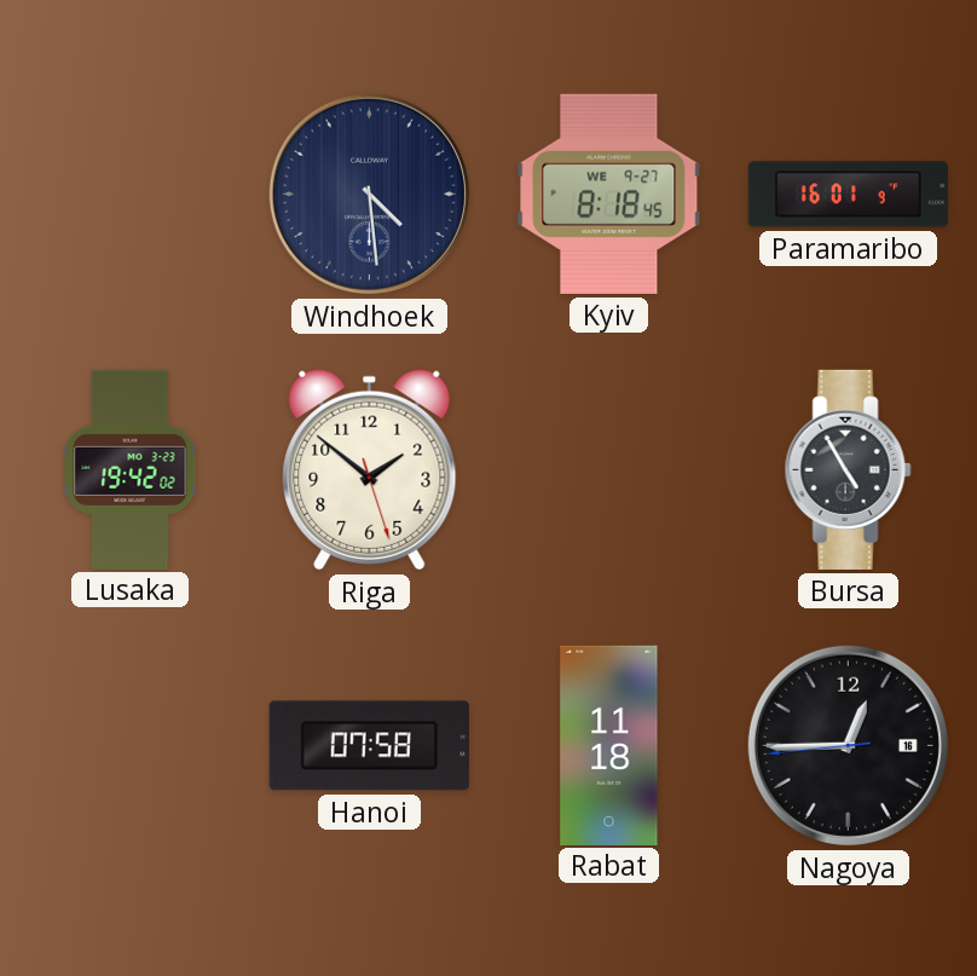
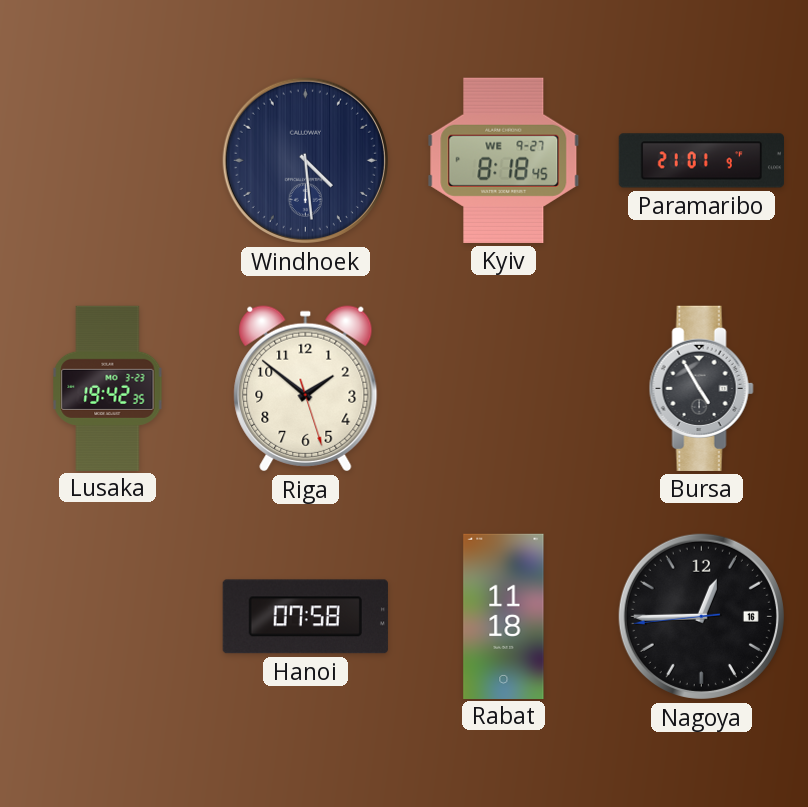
Paramaribo: 16:01 -> 21:01
Lusaka: 19:42:02 -> 19:42:35
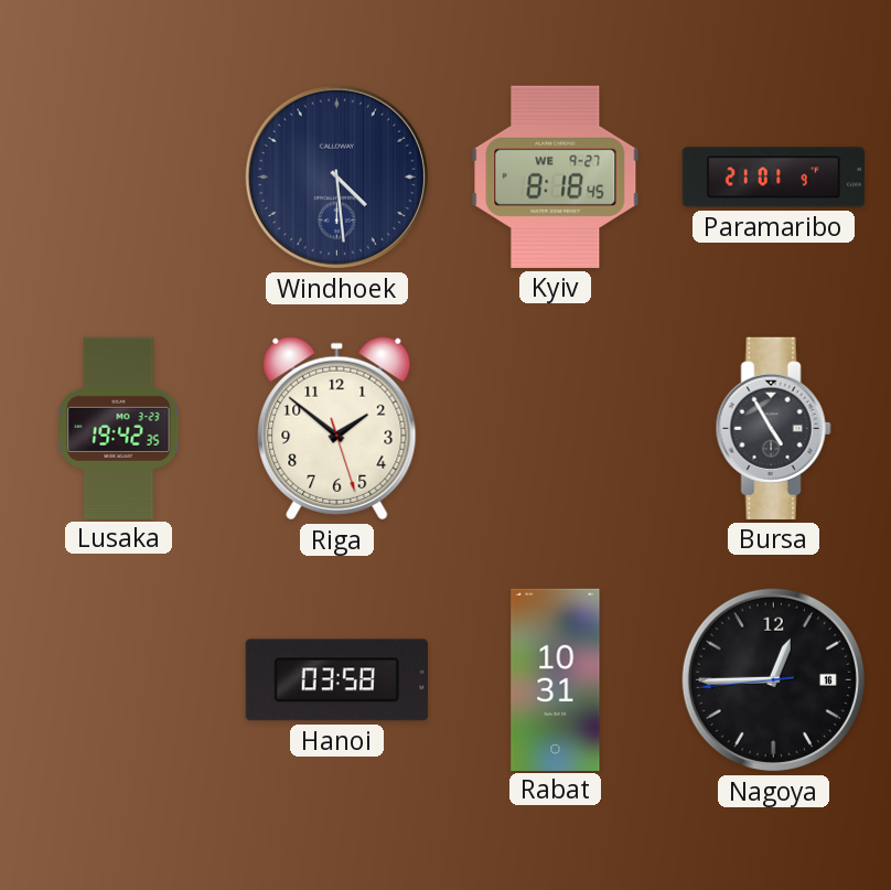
Hanoi: 07:58 -> 03:58
Rabat: 11:18 -> 10:31
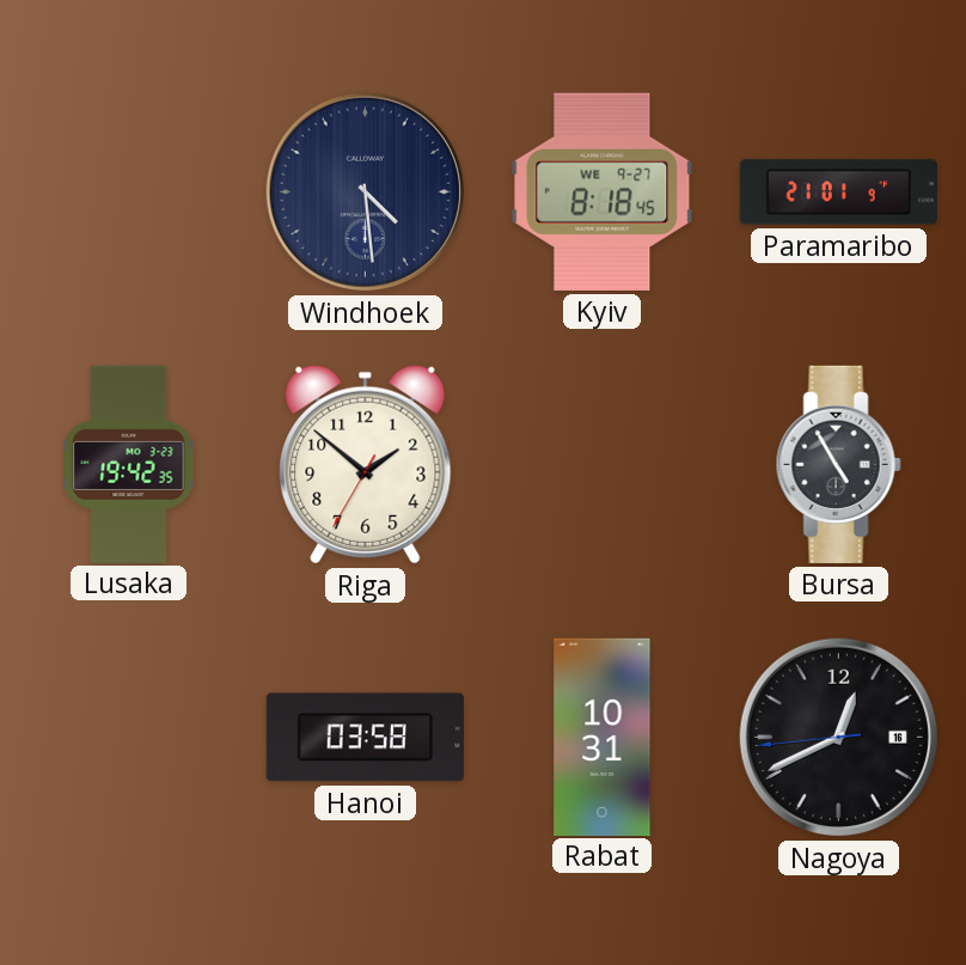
Riga: 1:51:27 -> 1:51:35
Nagoya: 12:44 -> 12:40
